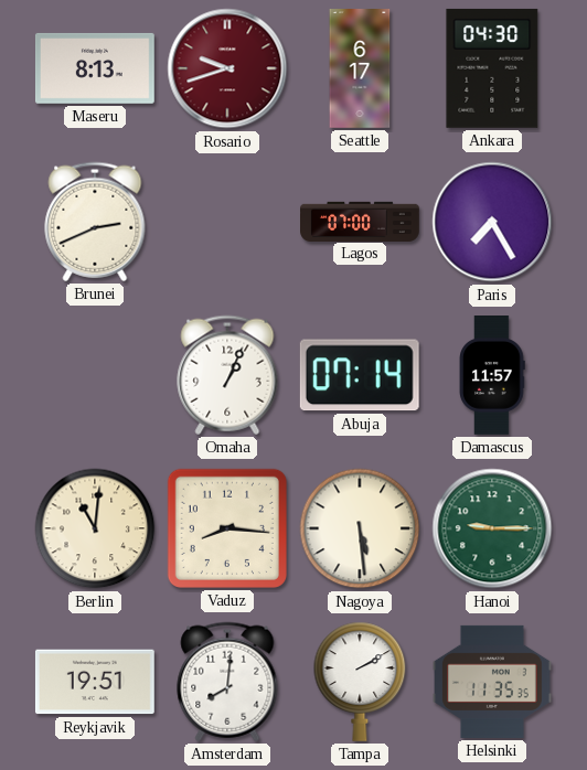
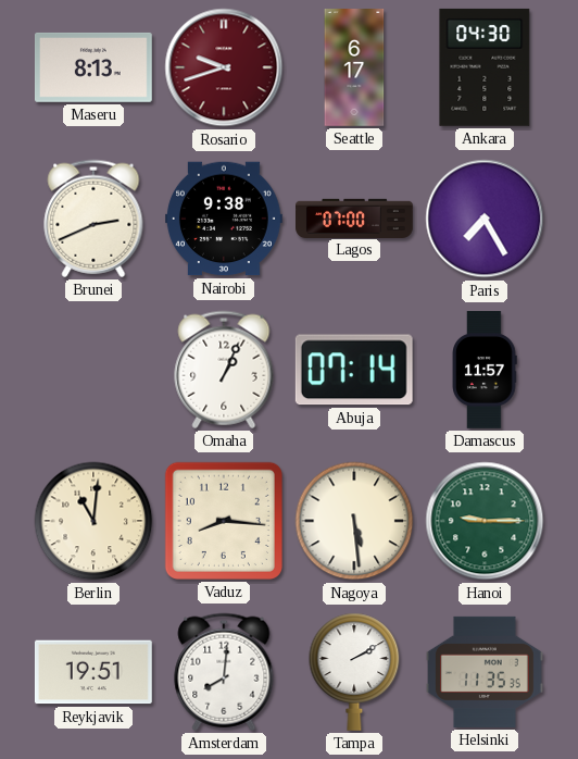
Nairobi: none -> 9:38
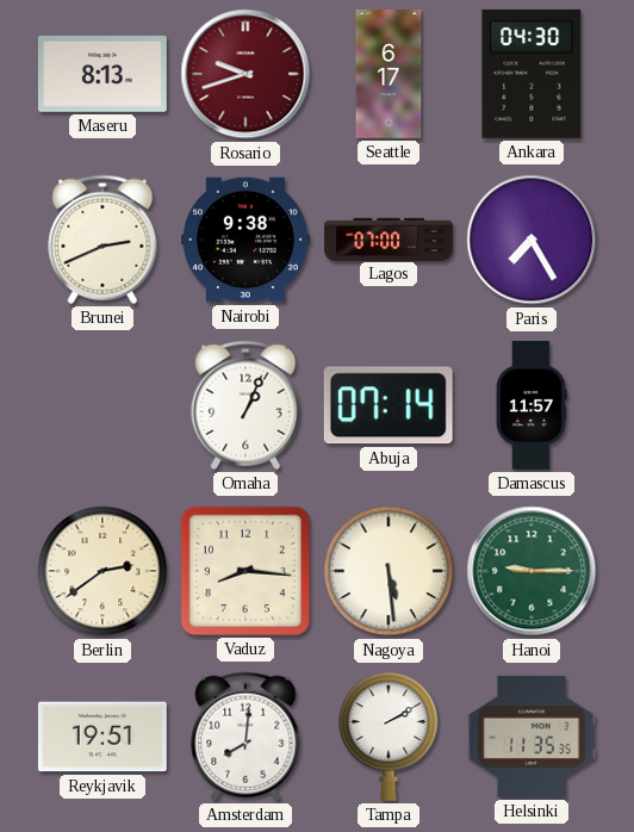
Berlin: 11:01 -> 2:39
